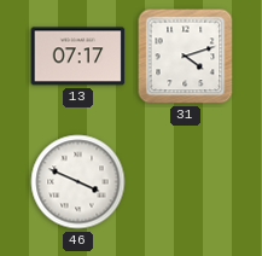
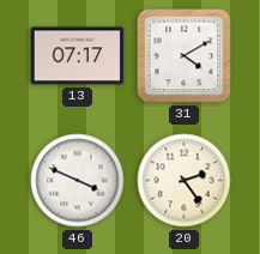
31: 4:12 -> 4:10
20: none -> 2:24
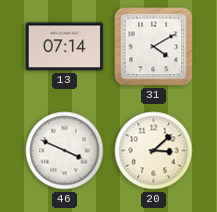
13: 07:17 -> 07:14
20: 2:24 -> 3:08
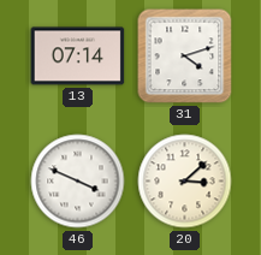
31: 4:10 -> 4:12
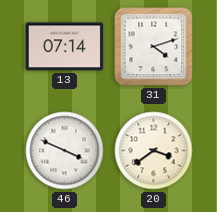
20: 3:08 -> 3:39
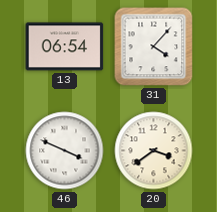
13: 07:14 -> 06:54
31: 4:12 -> 4:07
